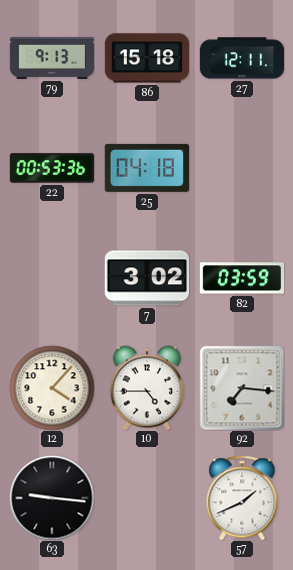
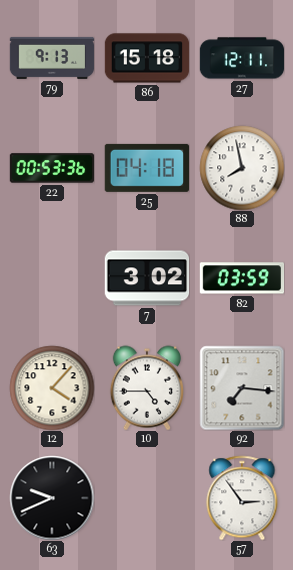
88: none -> 7:58
63: 9:16 -> 9:41
57: 1:41 -> 2:54
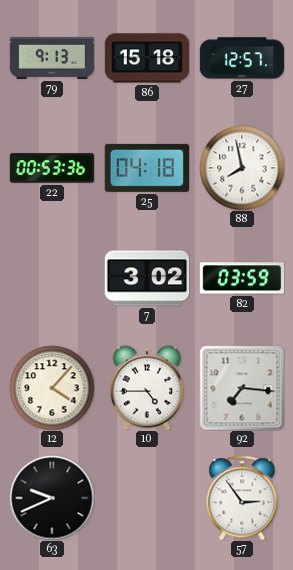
27: 12:11 -> 12:57
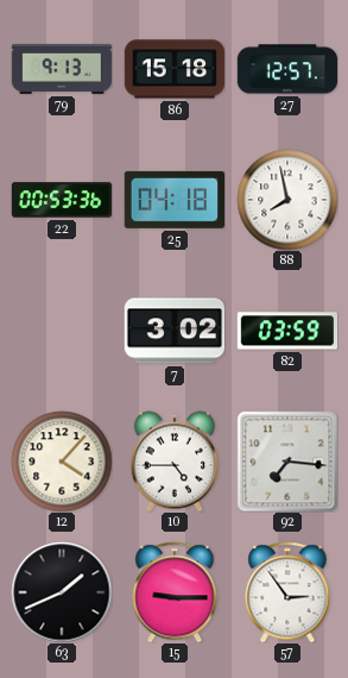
63: 9:41 -> 1:41
15: none -> 9:15
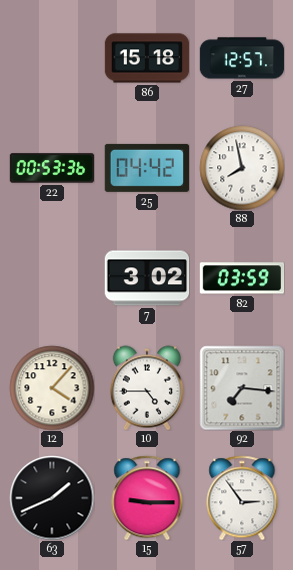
79: 9:13 -> none
25: 04:18 -> 04:42
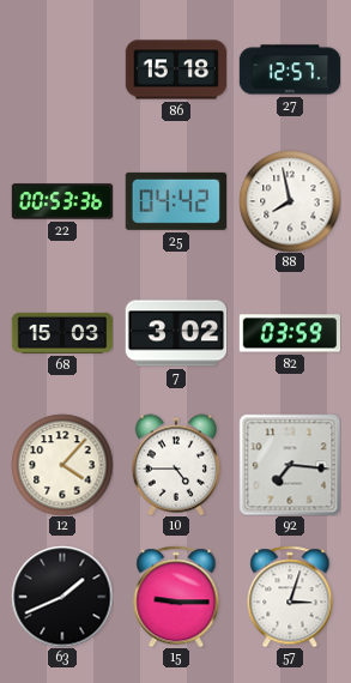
68: none -> 15:03
57: 2:54 -> 3:03
